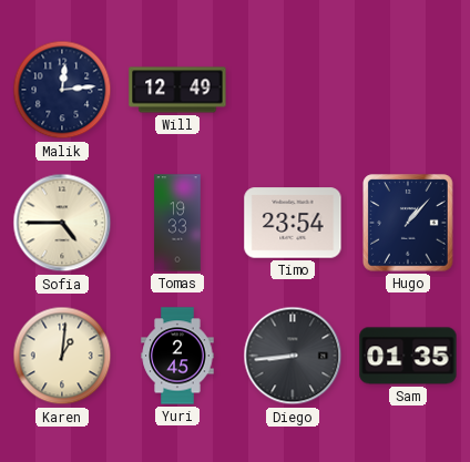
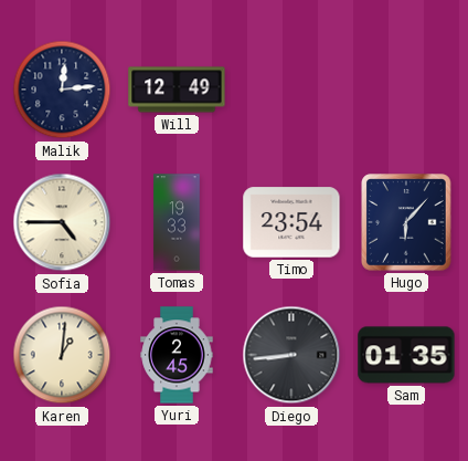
Hugo: 1:07 -> 6:07
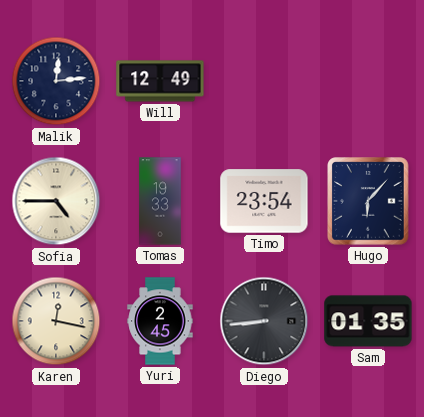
Karen: 1:01 -> 12:17
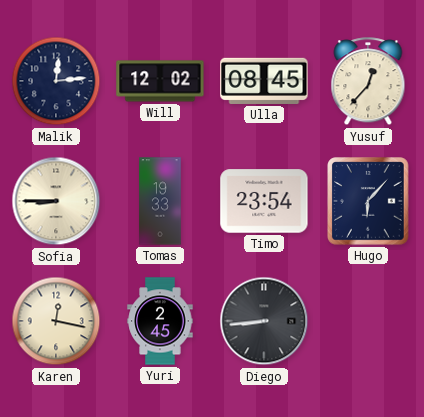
Will: 12:49 -> 12:02
Ulla: none -> 08:45
Yusuf: none -> 12:37
Sofia: 4:45 -> 8:45
Sam: 01:35 -> none
